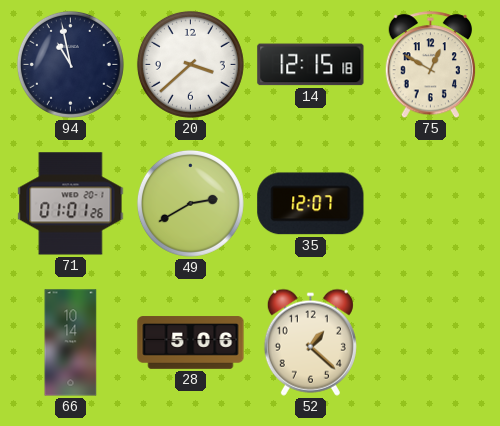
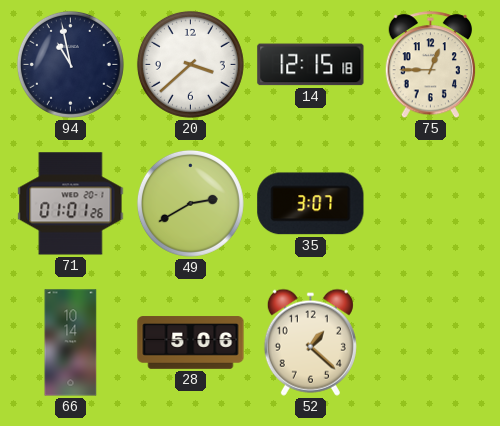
75: 12:50 -> 12:45
35: 12:07 -> 3:07
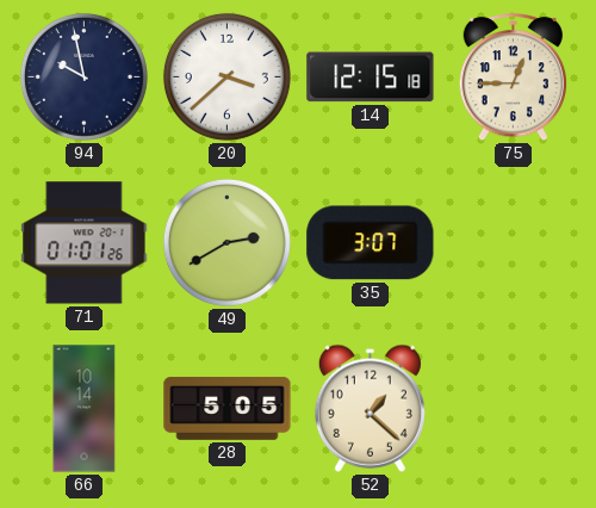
94: 10:58 -> 9:58
28: 5:06 -> 5:05
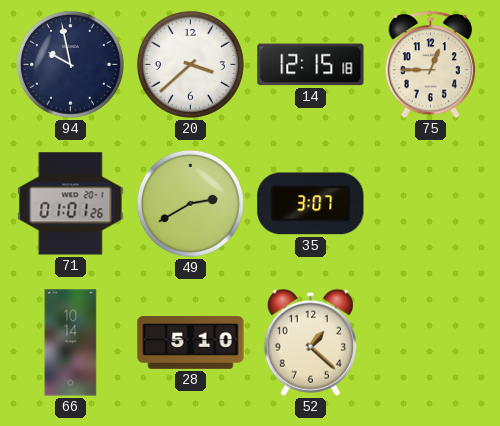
28: 5:05 -> 5:10
